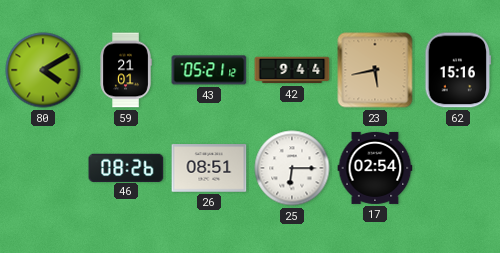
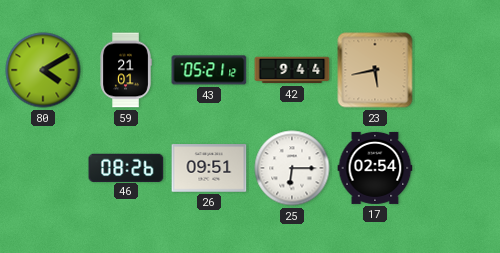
62: 15:16 -> none
26: 08:51 -> 09:51
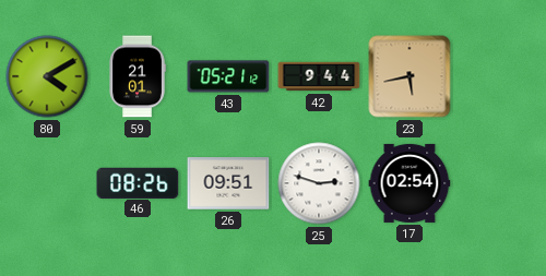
25: 6:15 -> 2:48
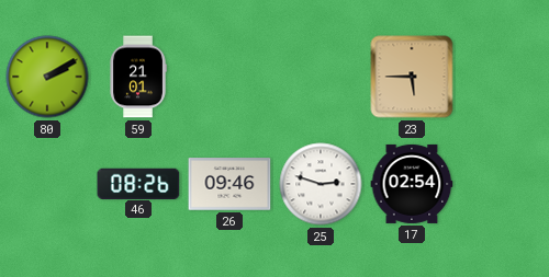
80: 4:10 -> 2:10
43: 05:21 -> none
42: 9:44 -> none
23: 5:43 -> 5:45
26: 09:51 -> 09:46
